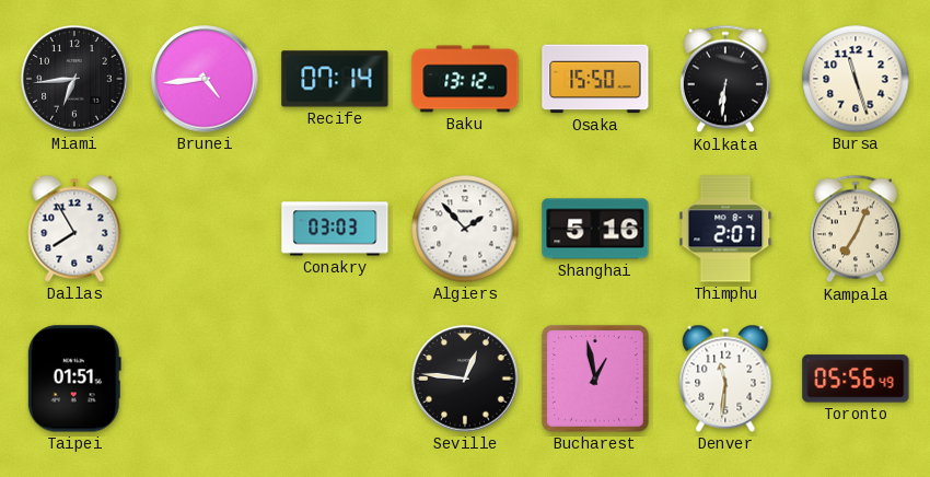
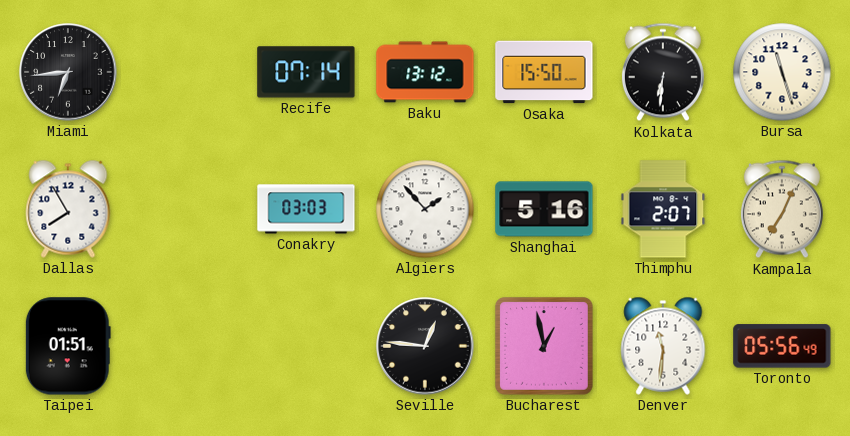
Brunei: 4:44 -> none
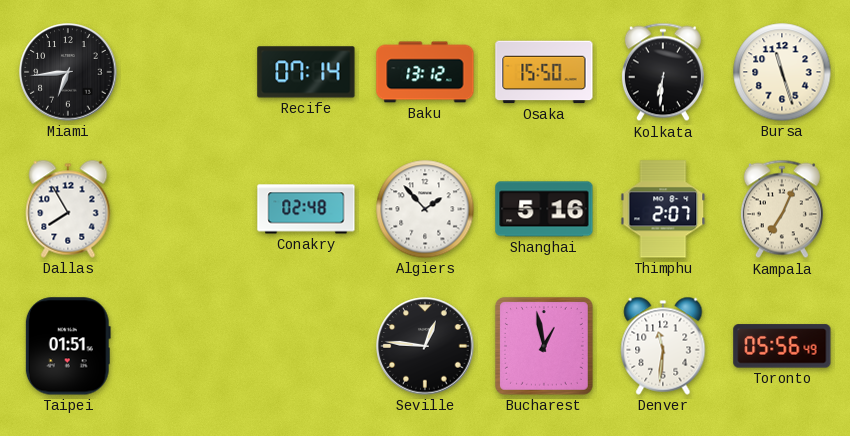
Conakry: 03:03 -> 02:48
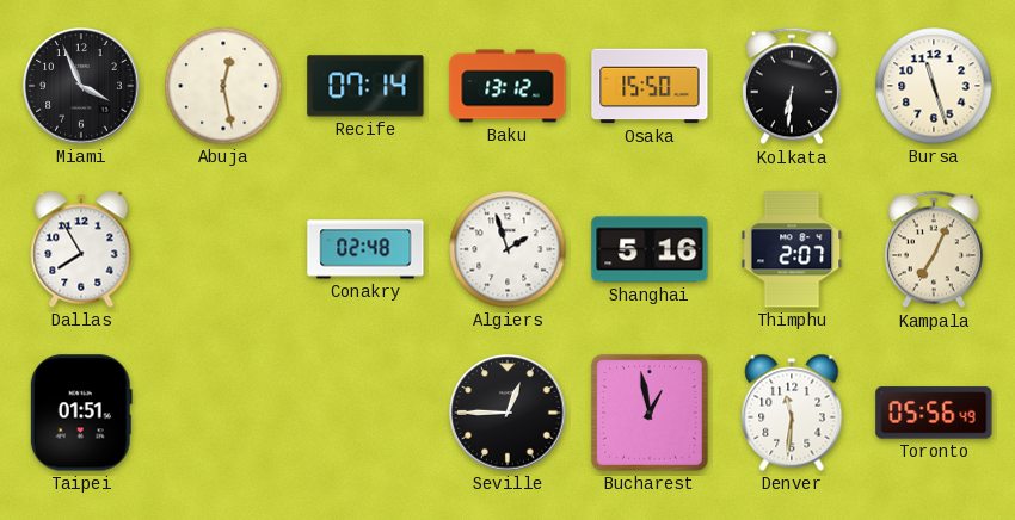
Miami: 6:44 -> 3:56
Abuja: none -> 12:28
Algiers: 1:53 -> 1:57
Seville: 12:46 -> 12:45
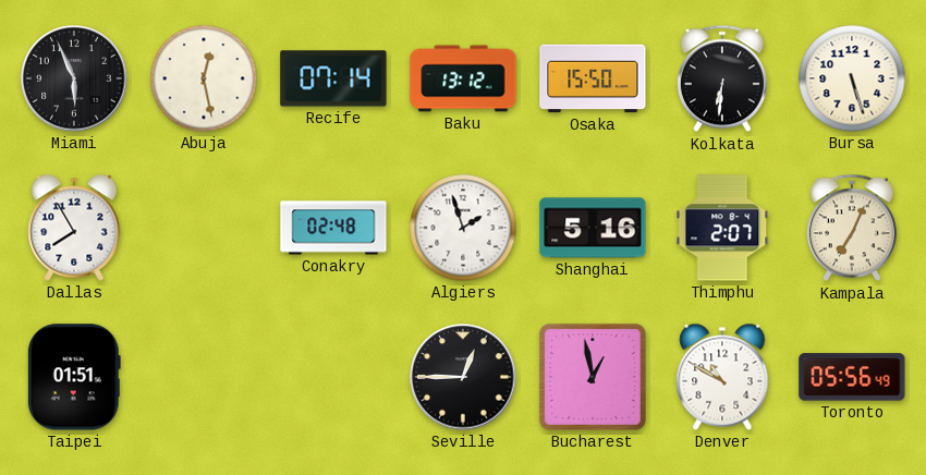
Miami: 3:56 -> 5:56
Bursa: 11:27 -> 5:27
Denver: 11:31 -> 10:50
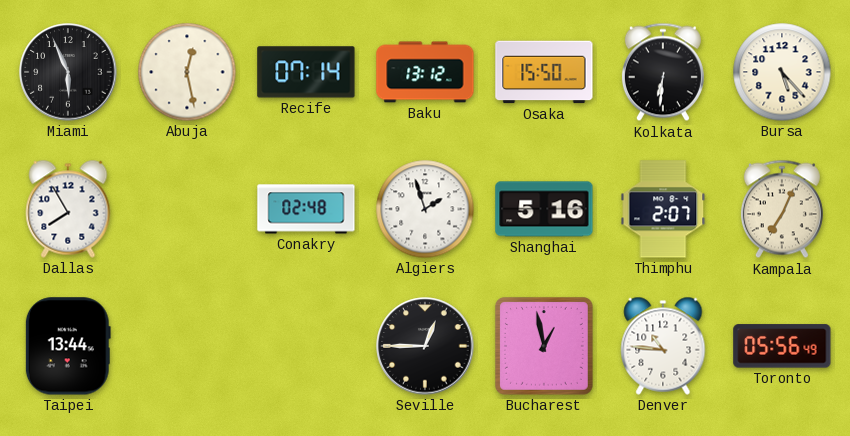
Bursa: 5:27 -> 5:23
Taipei: 01:51 -> 13:44
Denver: 10:50 -> 10:46
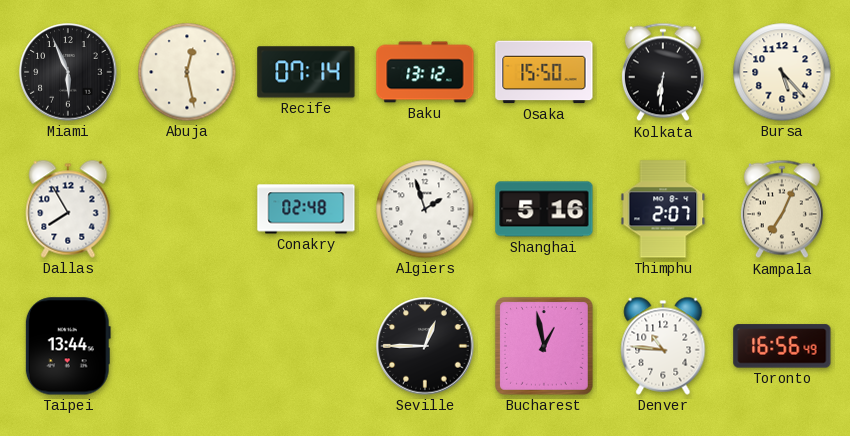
Toronto: 05:56 -> 16:56
